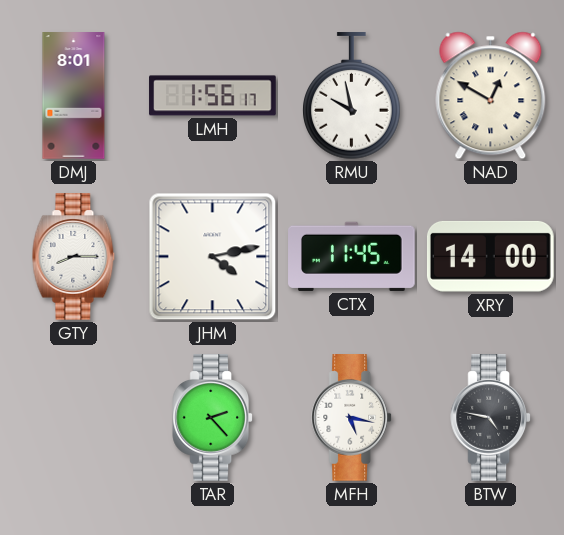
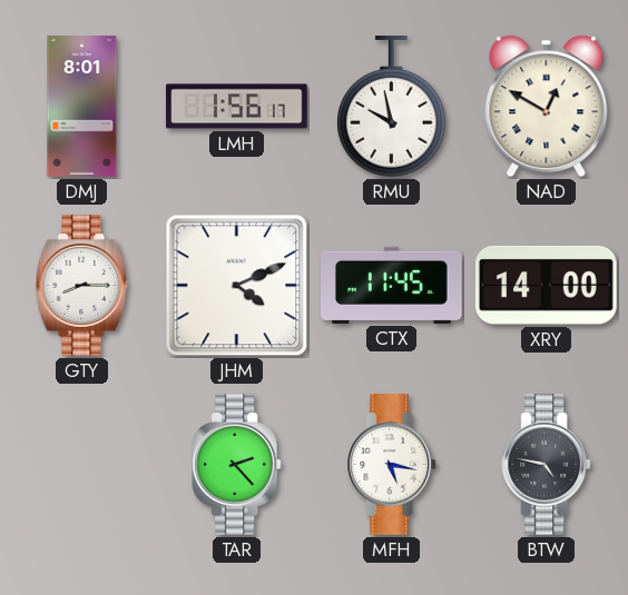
JHM: 4:13 -> 4:11
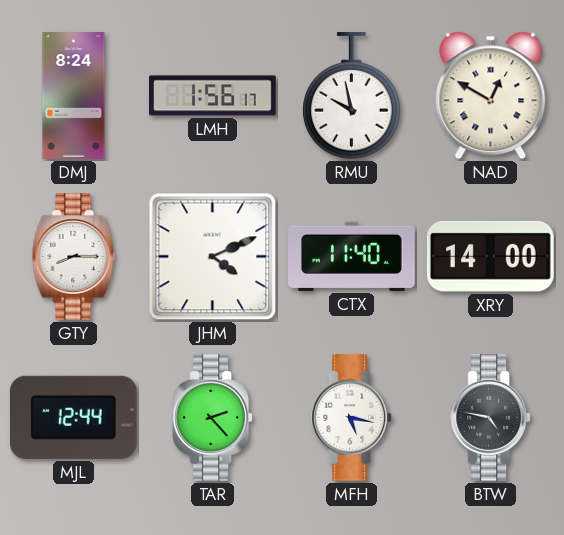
DMJ: 8:01 -> 8:24
CTX: 11:45 -> 11:40
MJL: none -> 12:44
